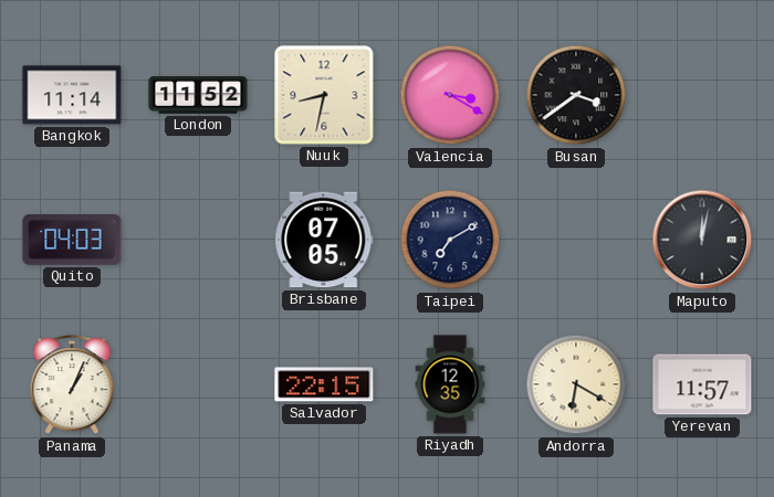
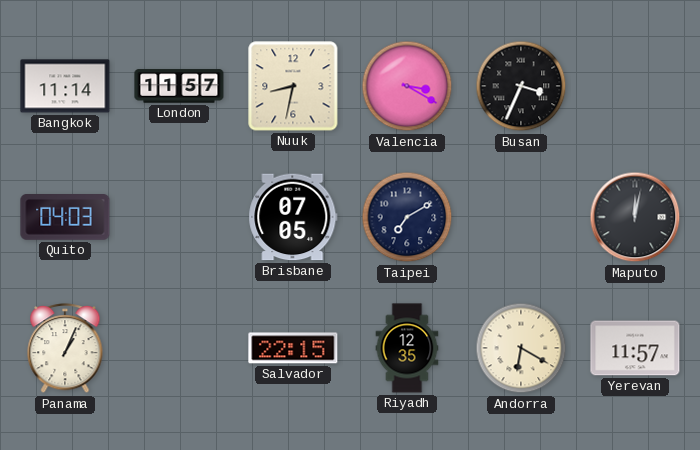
London: 11:52 -> 11:57
Busan: 3:39 -> 3:34
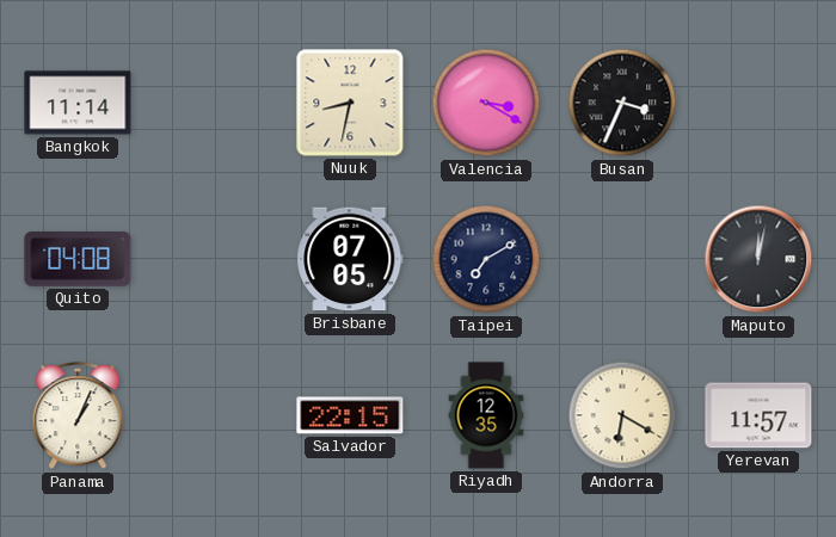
London: 11:57 -> none
Quito: 04:03 -> 04:08
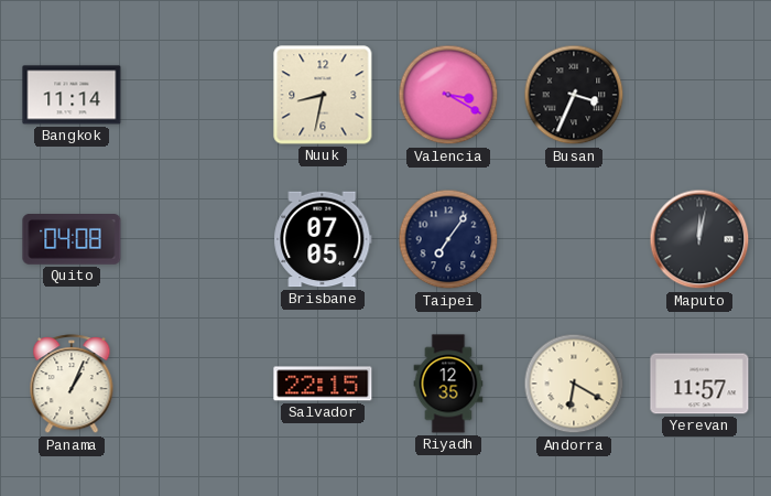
Taipei: 7:10 -> 7:06
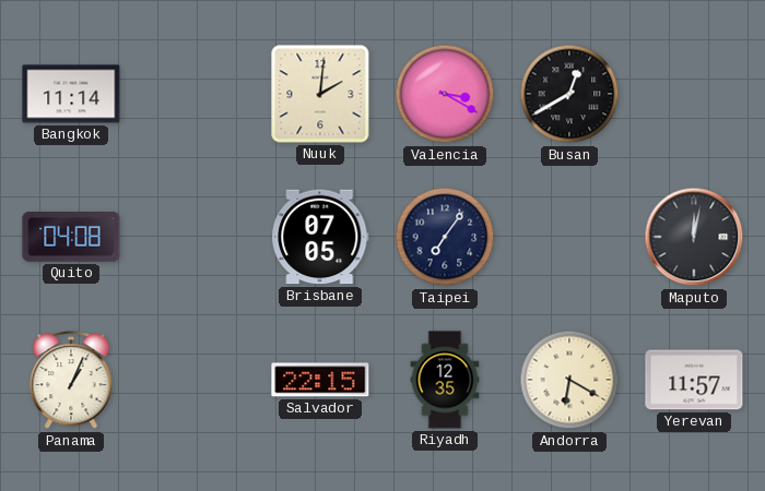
Nuuk: 8:32 -> 2:01
Busan: 3:34 -> 12:40
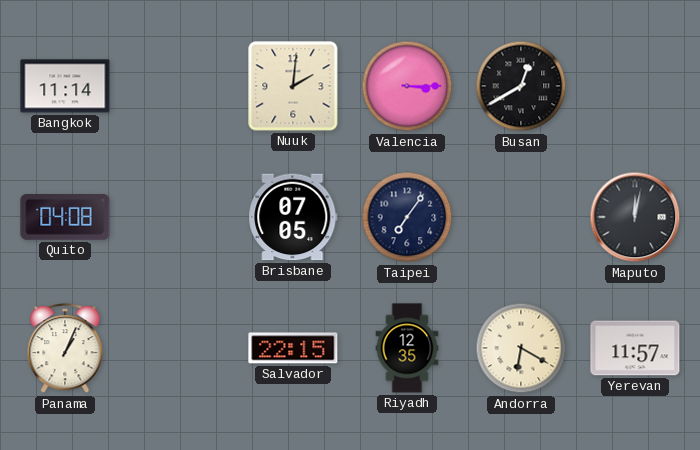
Valencia: 3:20 -> 3:15
